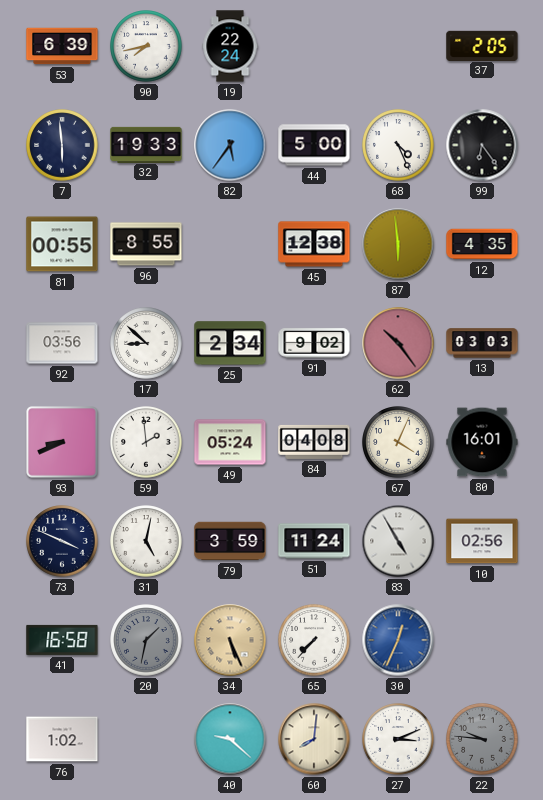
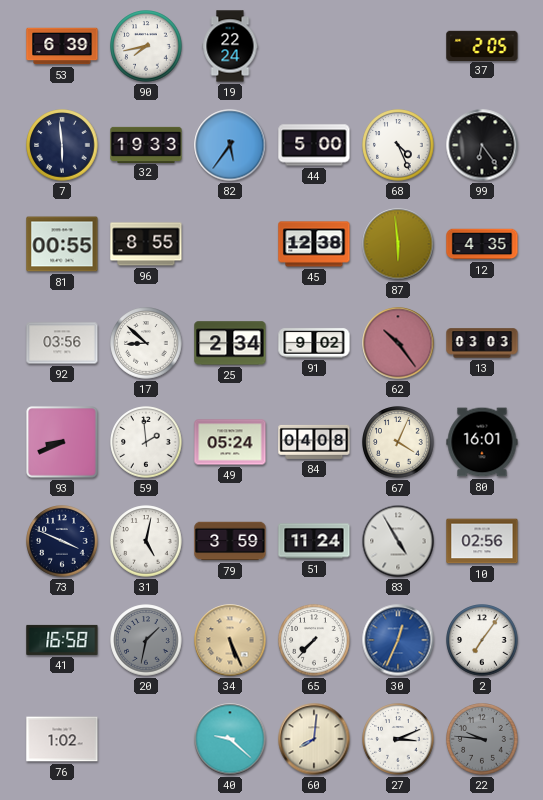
2: none -> 7:06
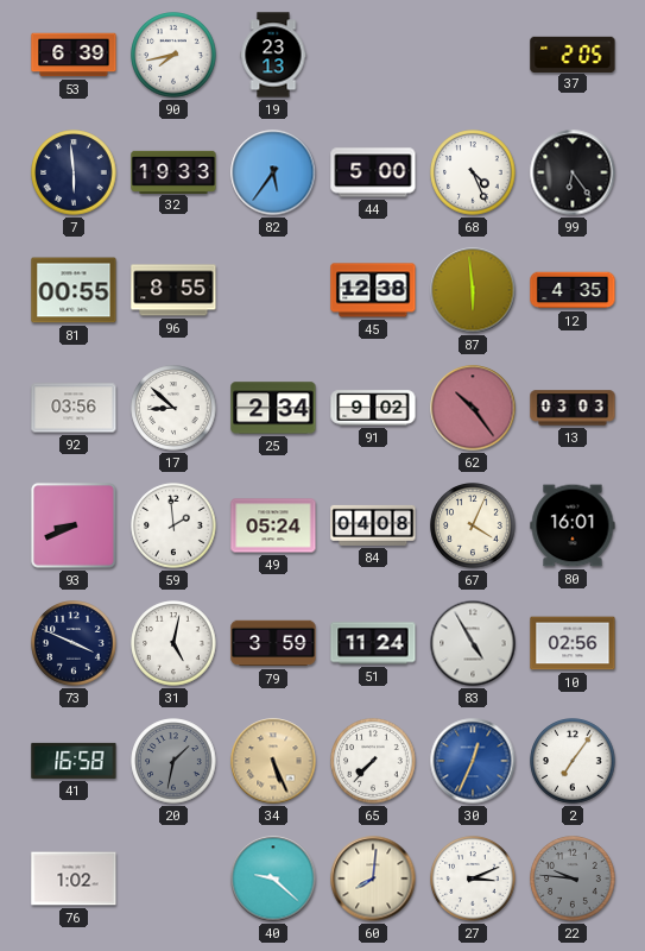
19: 22:24 -> 23:13
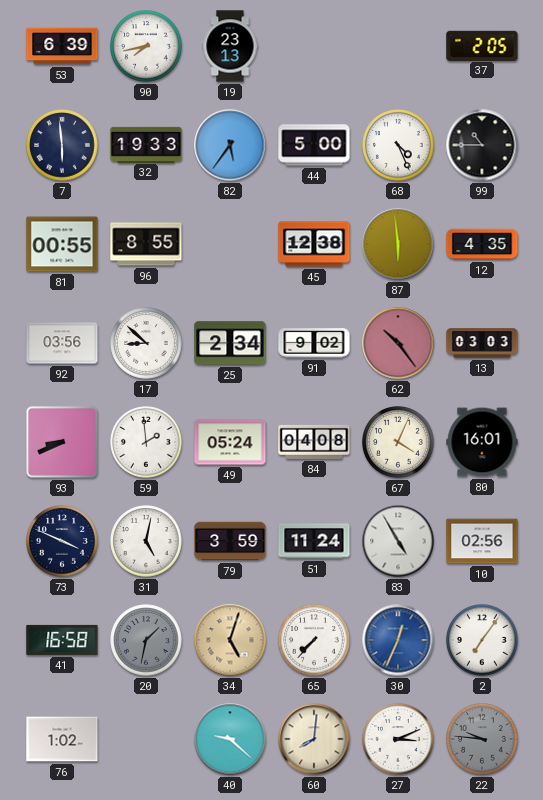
99: 6:24 -> 10:45
34: 5:26 -> 5:03
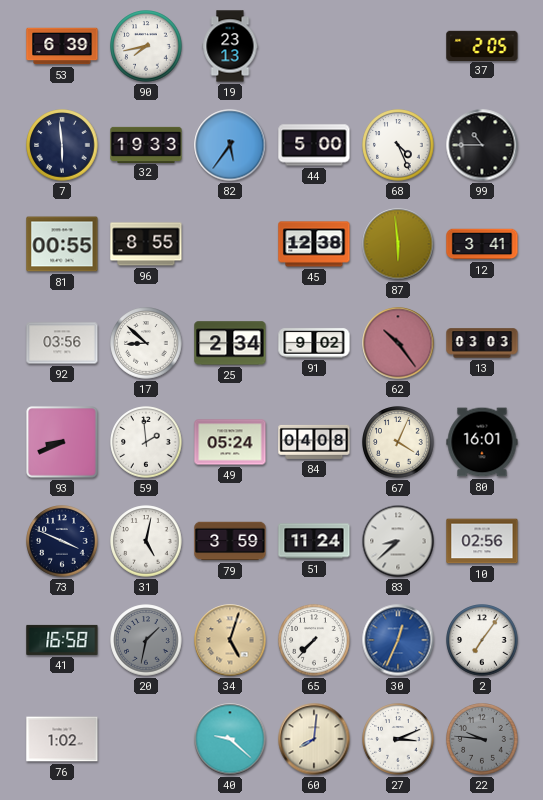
12: 4:35 -> 3:41
83: 4:55 -> 8:38
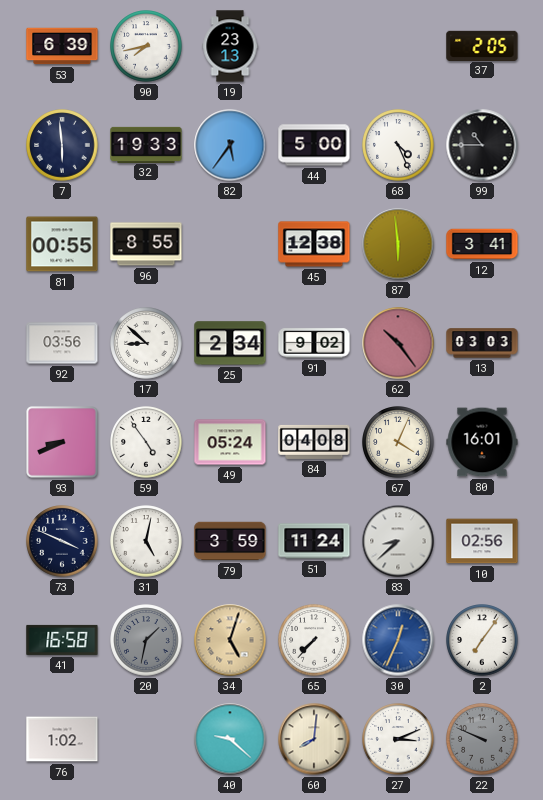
59: 1:59 -> 4:54
22: 9:46 -> 9:49
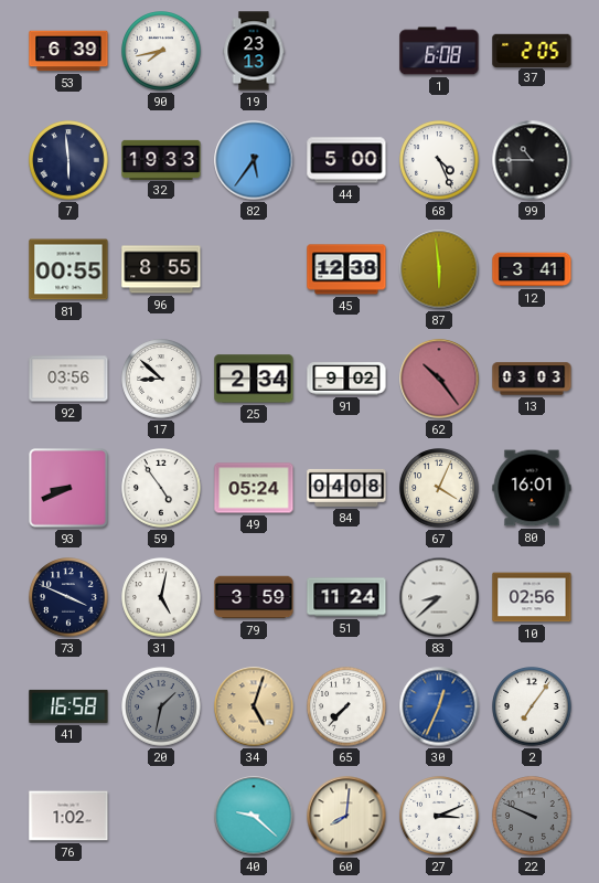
1: none -> 6:08
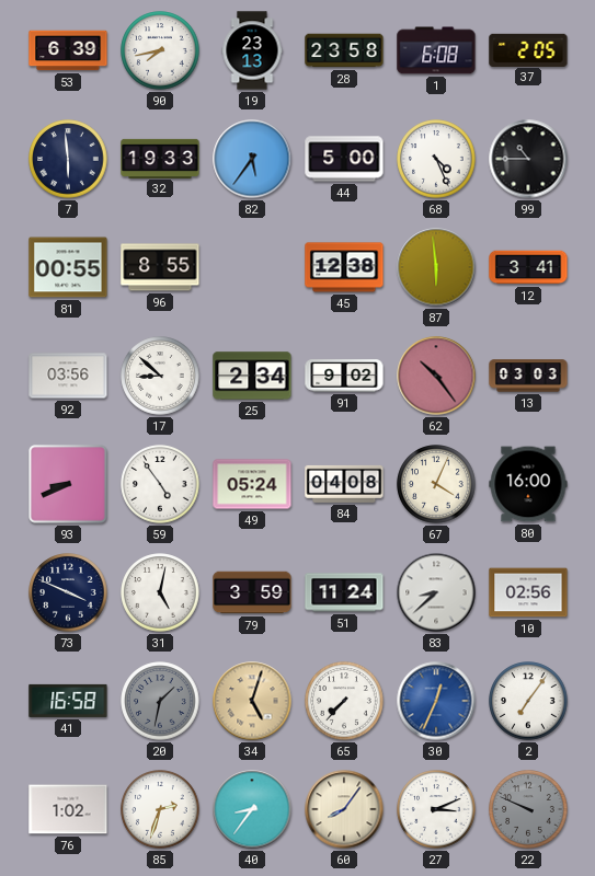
28: none -> 23:58
80: 16:01 -> 16:00
85: none -> 2:33
40: 9:22 -> 8:36
60: 8:01 -> 8:06
